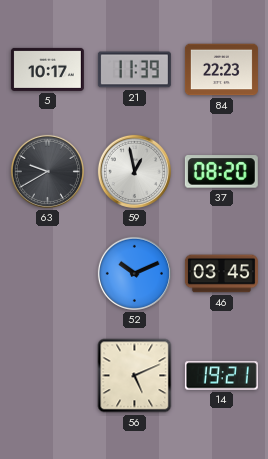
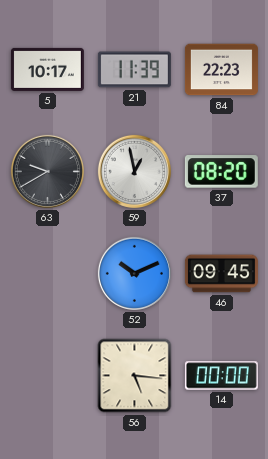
46: 03:45 -> 09:45
56: 5:11 -> 5:16
14: 19:21 -> 00:00
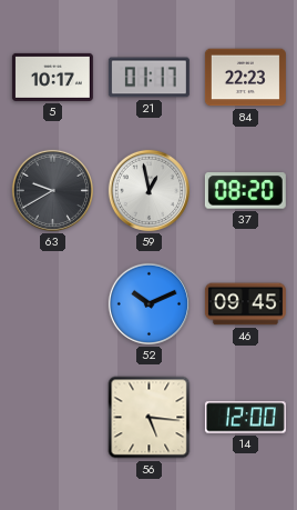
21: 11:39 -> 01:17
14: 00:00 -> 12:00
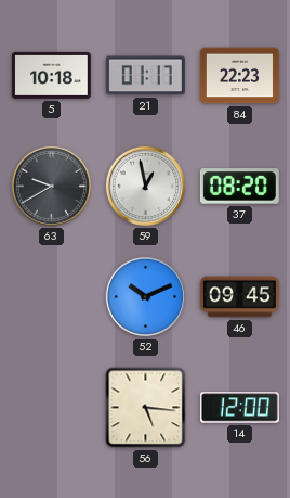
5: 10:17 -> 10:18
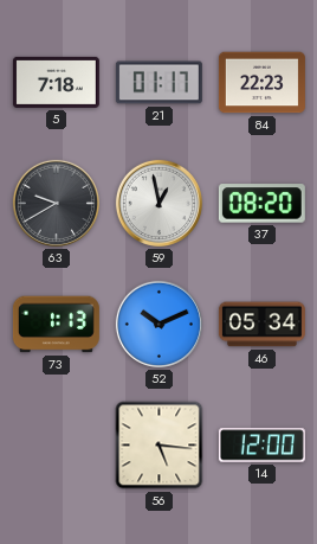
5: 10:18 -> 7:18
73: none -> 1:13
46: 09:45 -> 05:34
